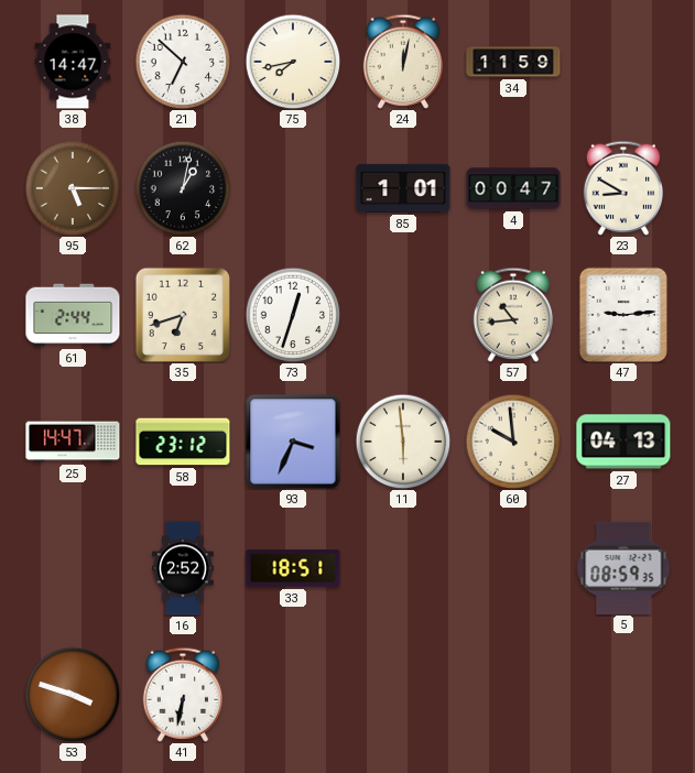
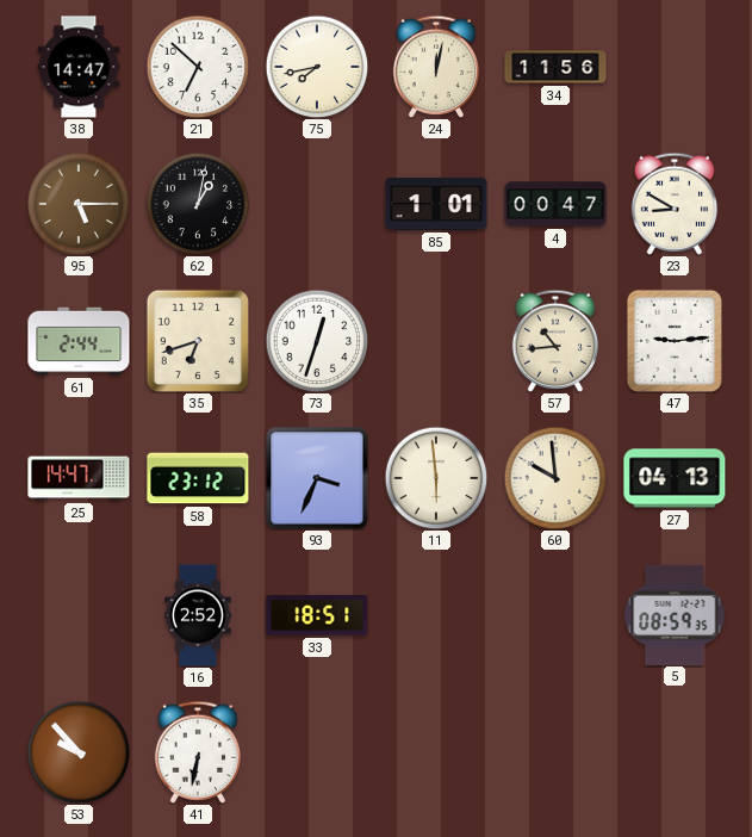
34: 11:59 -> 11:56
53: 3:48 -> 9:53
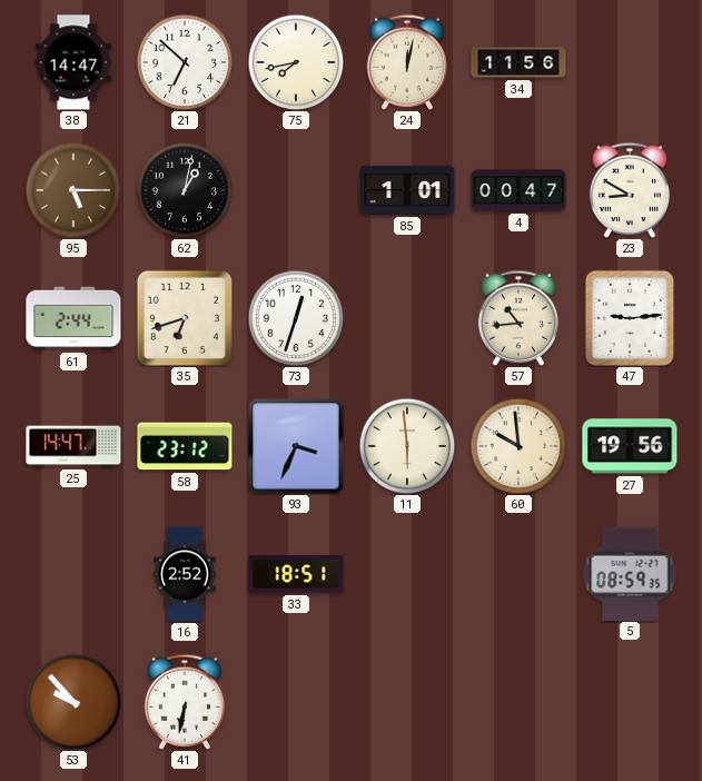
27: 04:13 -> 19:56
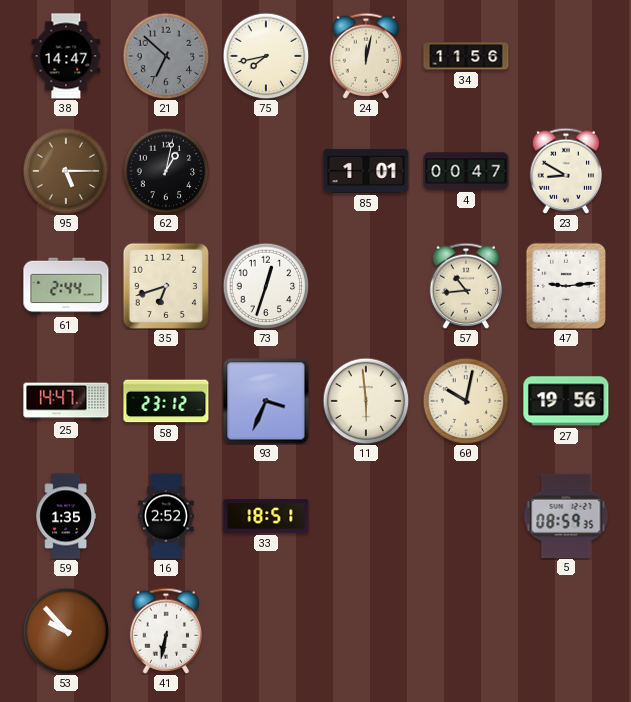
21 dial: white -> grey
60: 9:59 -> 10:02
59: none -> 1:35
